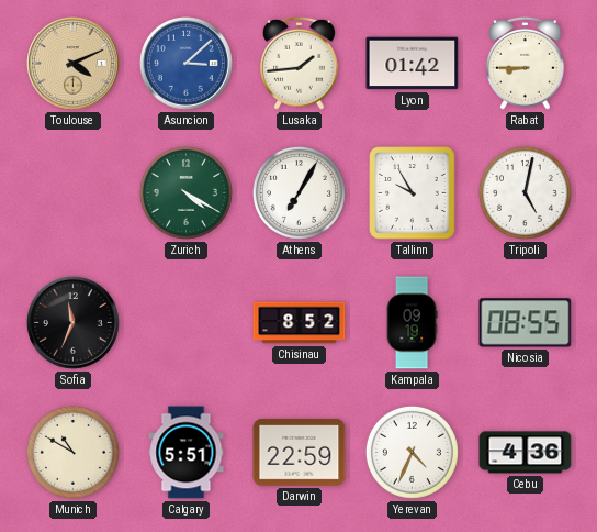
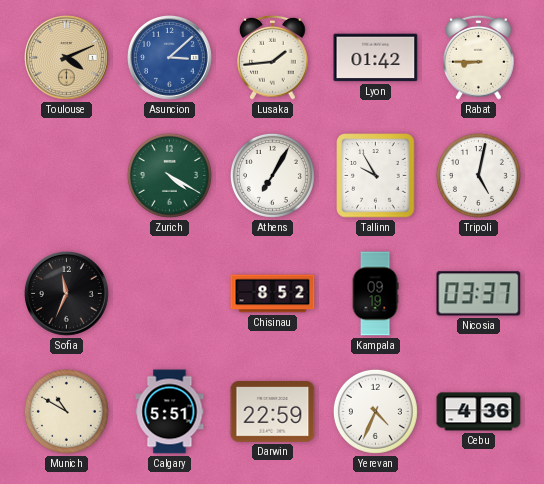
Nicosia: 08:55 -> 03:37
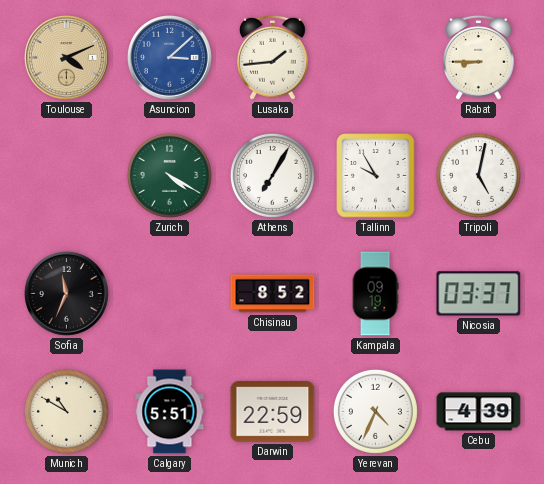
Lyon: 01:42 -> none
Cebu: 4:36 -> 4:39
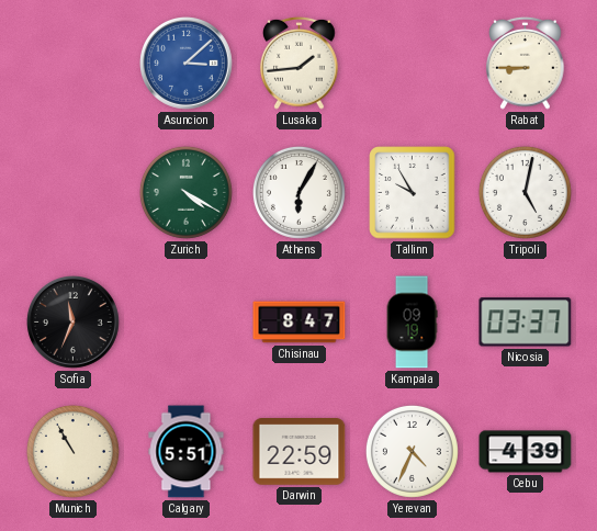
Toulouse: 4:11 -> none
Athens: 7:05 -> 6:05
Chisinau: 8:52 -> 8:47
Munich: 10:50 -> 10:55
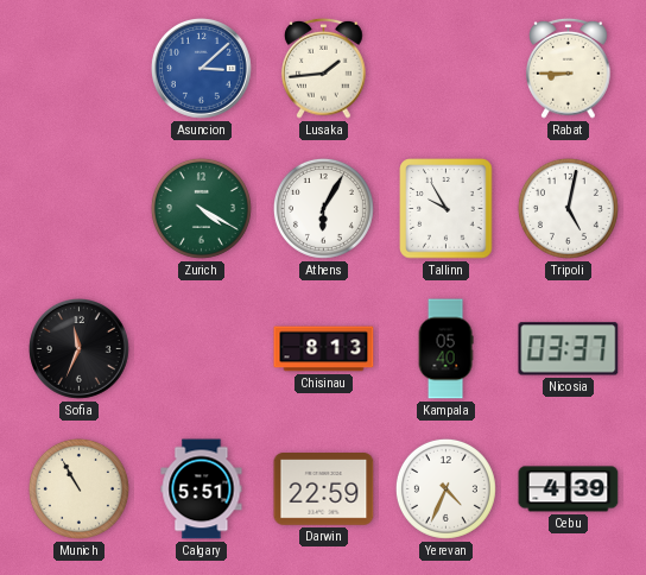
Chisinau: 8:47 -> 8:13
Kampala: 09:19 -> 05:40
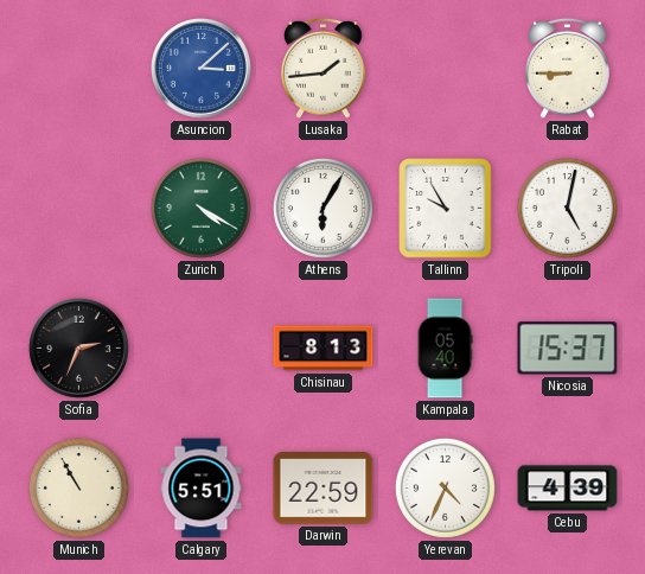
Sofia: 11:34 -> 2:34
Nicosia: 03:37 -> 15:37
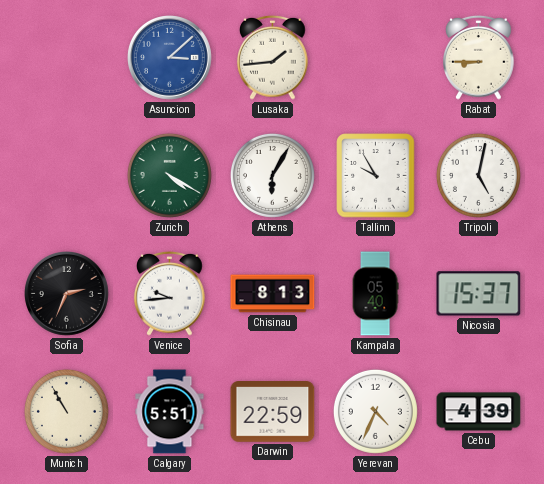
Venice: none -> 9:44
